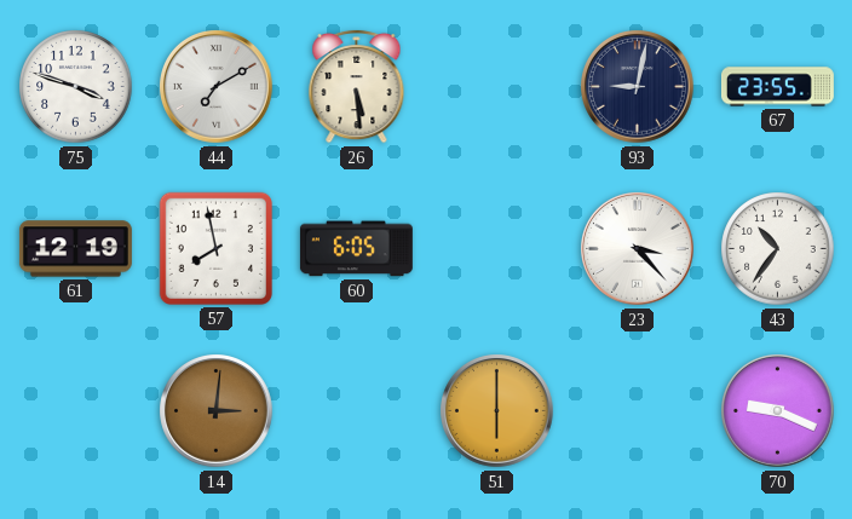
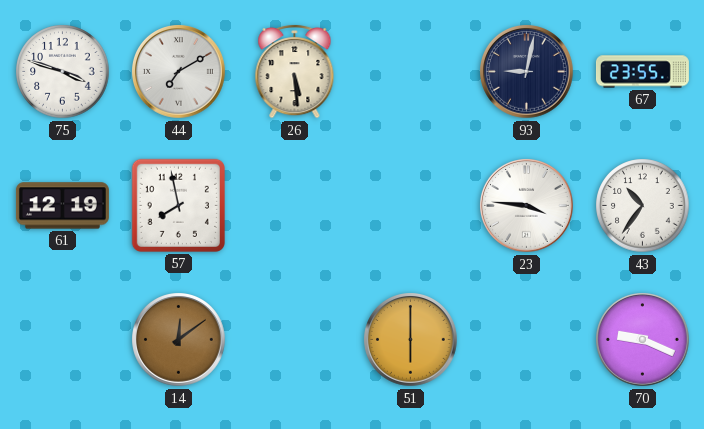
60: 6:05 -> none
23: 3:23 -> 3:46
14: 3:01 -> 12:09
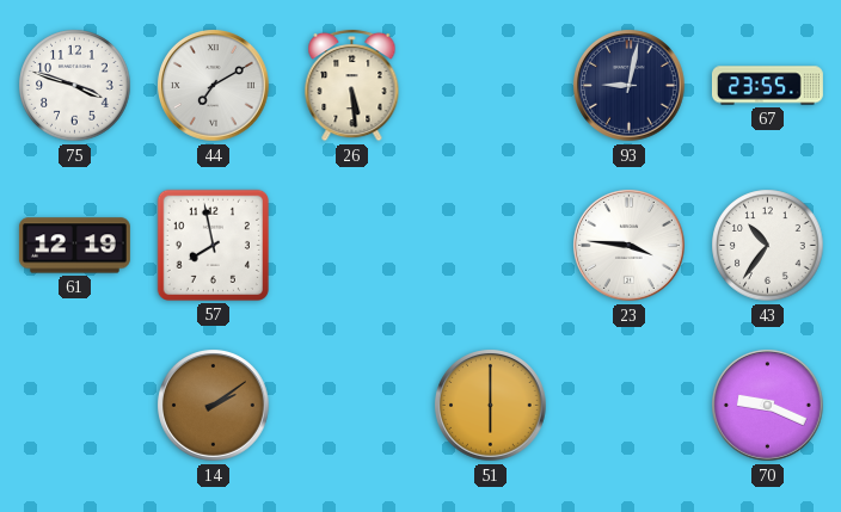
14: 12:09 -> 2:09
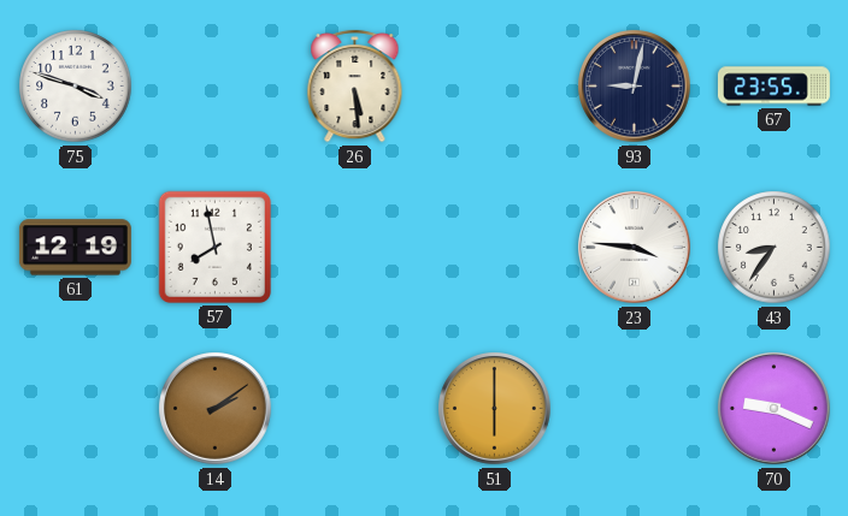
44: 7:10 -> none
43: 10:36 -> 8:36
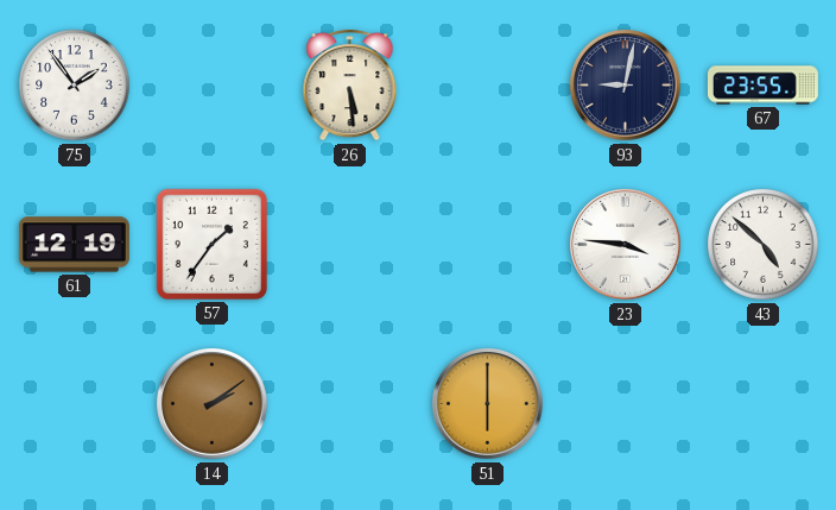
75: 3:48 -> 1:54
57: 7:58 -> 1:36
43: 8:36 -> 4:52
70: 9:19 -> none
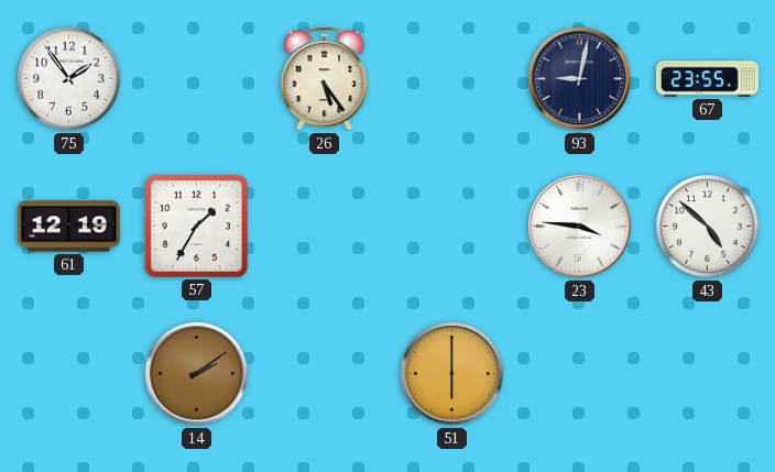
26: 5:29 -> 5:24
57: 1:36 -> 1:35
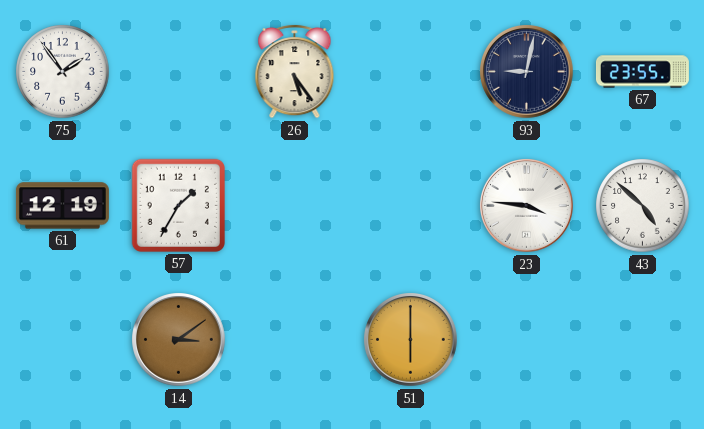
14: 2:09 -> 3:09
